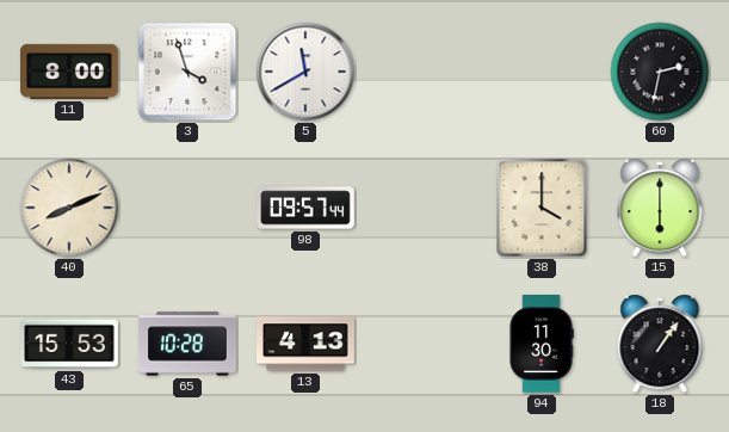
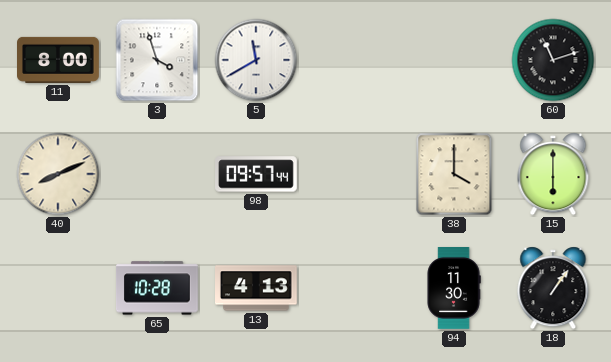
60: 2:32 -> 11:12
43: 15:53 -> none
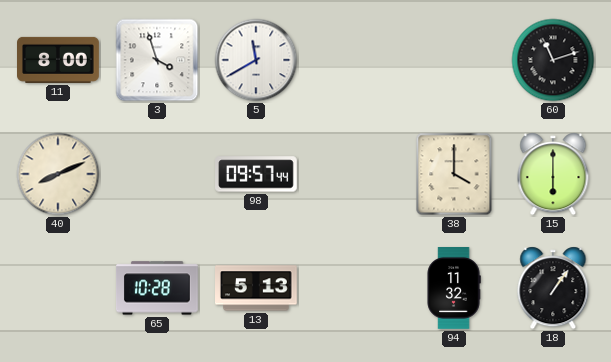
13: 4:13 -> 5:13
94: 11:30 -> 11:32
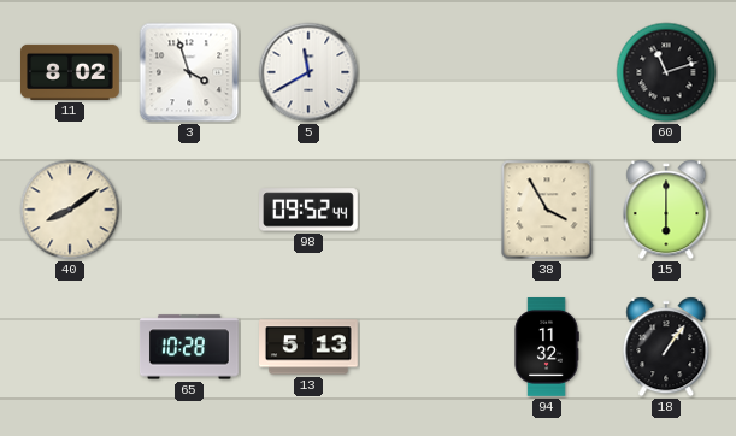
11: 8:00 -> 8:02
40: 8:11 -> 8:09
98: 09:57 -> 09:52
38: 4:00 -> 3:55
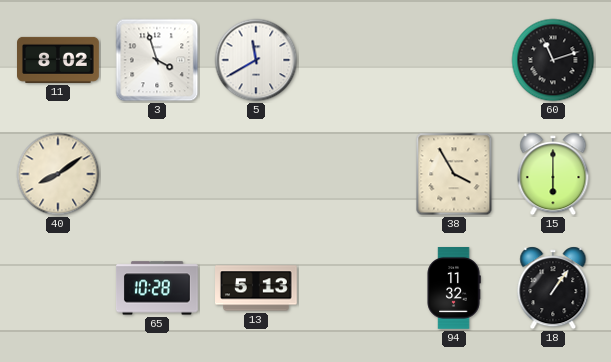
98: 09:52 -> none
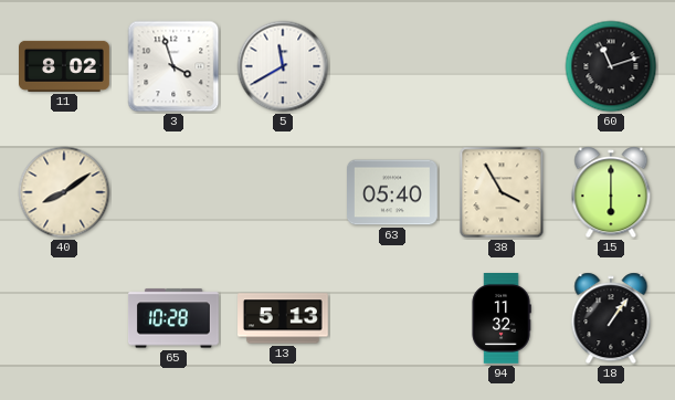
63: none -> 05:40
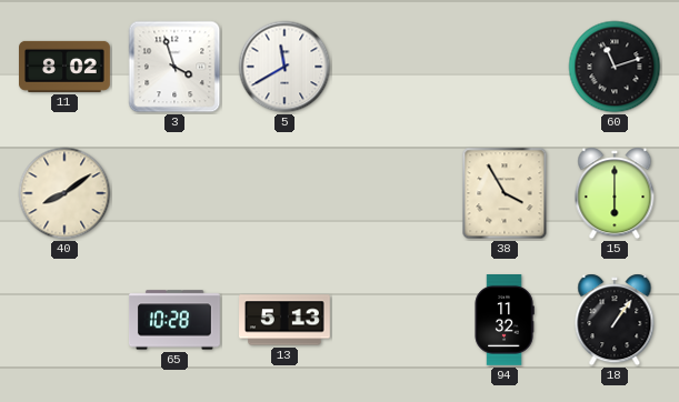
63: 05:40 -> none
